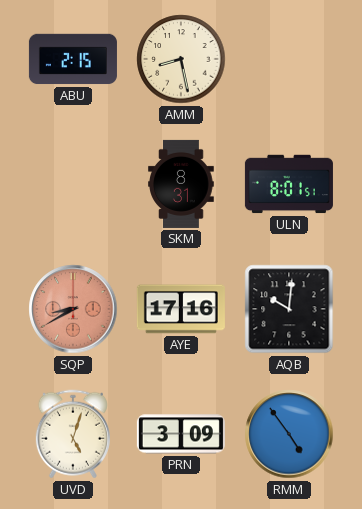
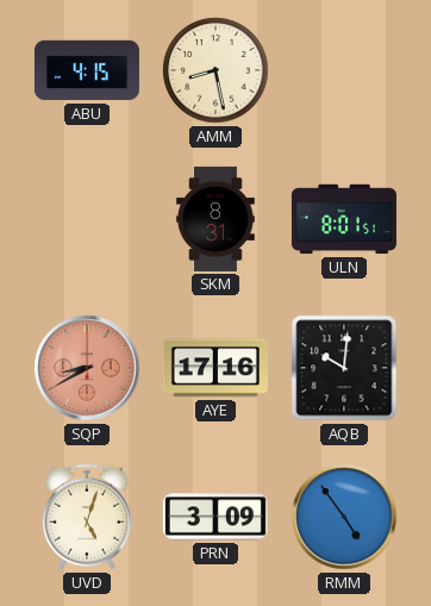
ABU: 2:15 -> 4:15
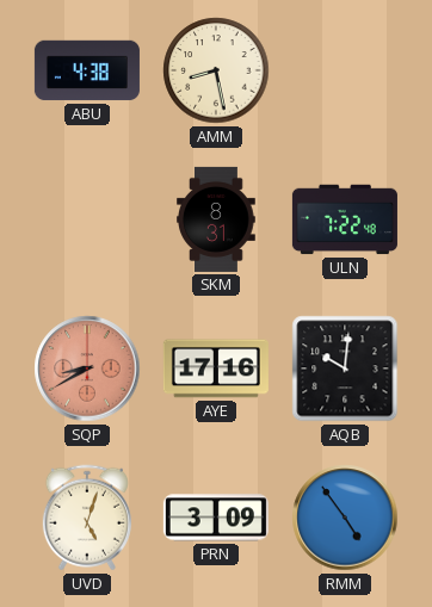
ABU: 4:15 -> 4:38
ULN: 8:01 -> 7:22
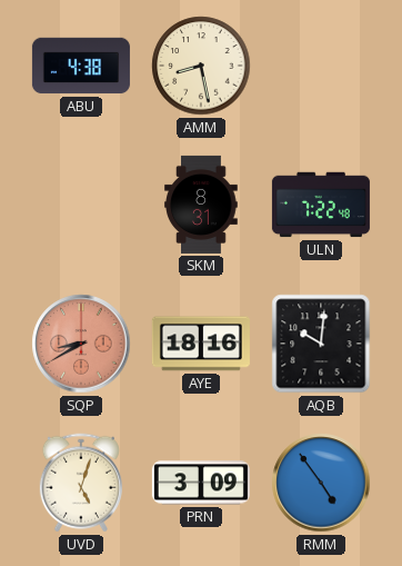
AYE: 17:16 -> 18:16
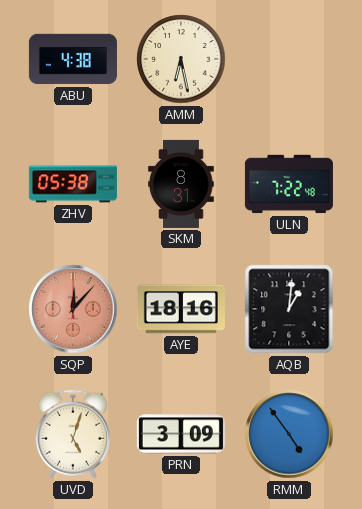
AMM: 8:28 -> 6:28
ZHV: none -> 05:38
SQP: 8:40 -> 12:07
AQB: 10:01 -> 1:01
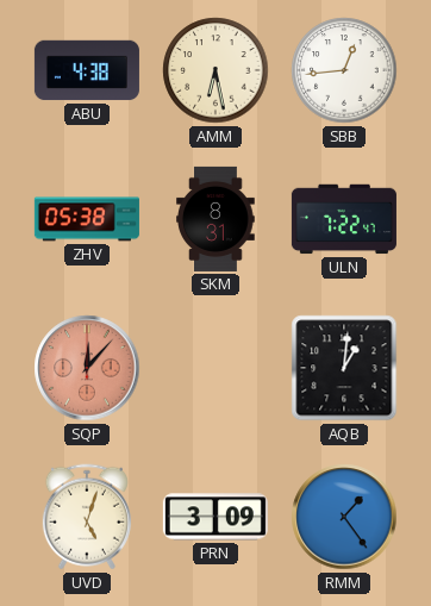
SBB: none -> 12:44
ULN: 7:22:48 -> 7:22:47
AYE: 18:16 -> none
RMM: 4:54 -> 1:24
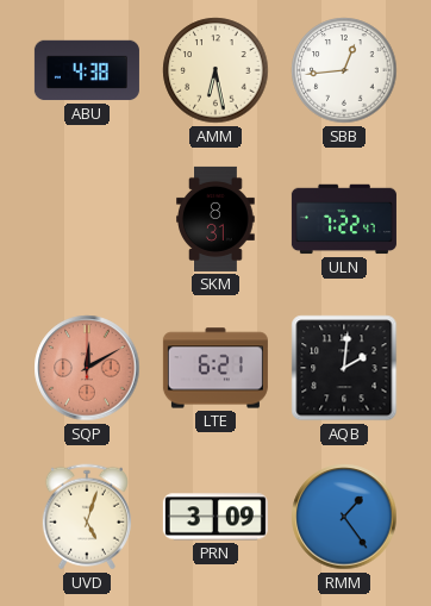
ZHV: 05:38 -> none
SQP: 12:07 -> 12:10
LTE: none -> 6:21
AQB: 1:01 -> 2:01
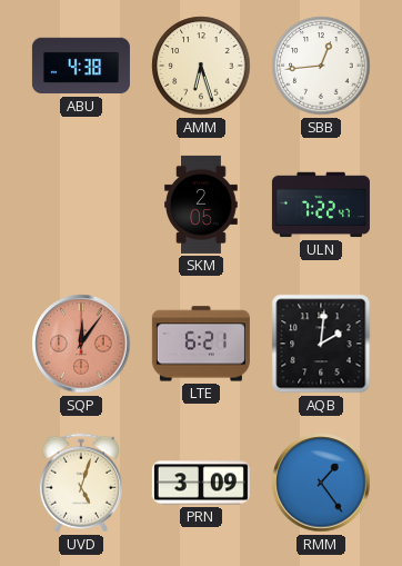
AMM: 6:28 -> 6:27
SKM: 8:31 -> 2:05
SQP: 12:10 -> 12:06
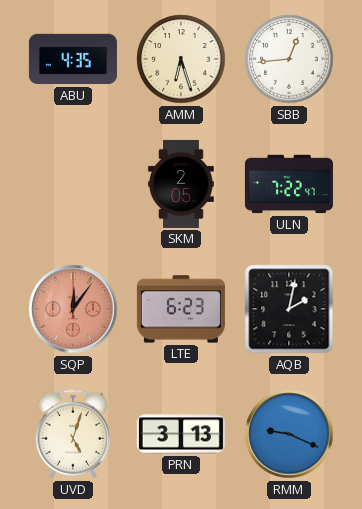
ABU: 4:38 -> 4:35
LTE: 6:21 -> 6:23
AQB: 2:01 -> 2:02
PRN: 3:09 -> 3:13
RMM: 1:24 -> 9:19
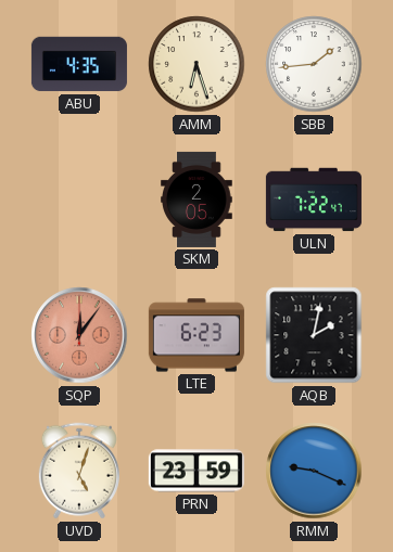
SBB: 12:44 -> 1:44
PRN: 3:13 -> 23:59
